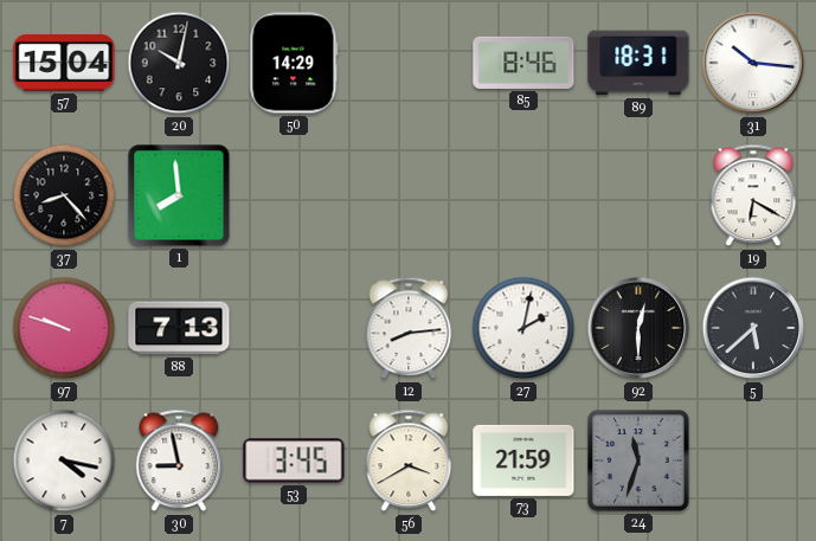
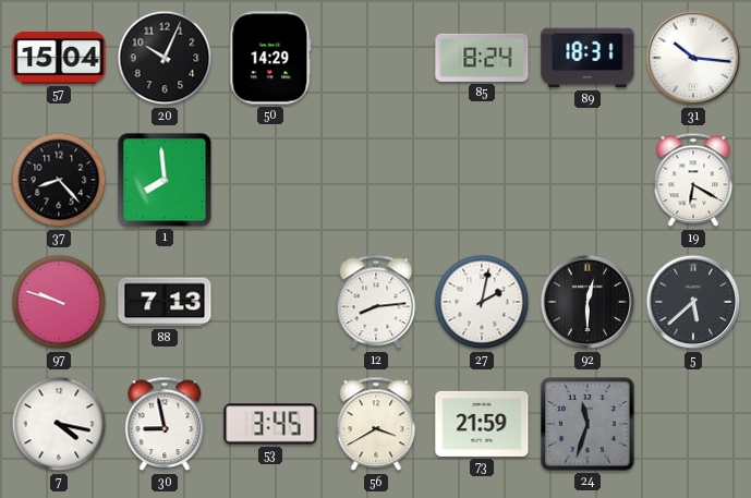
20: 10:02 -> 10:04
85: 8:46 -> 8:24
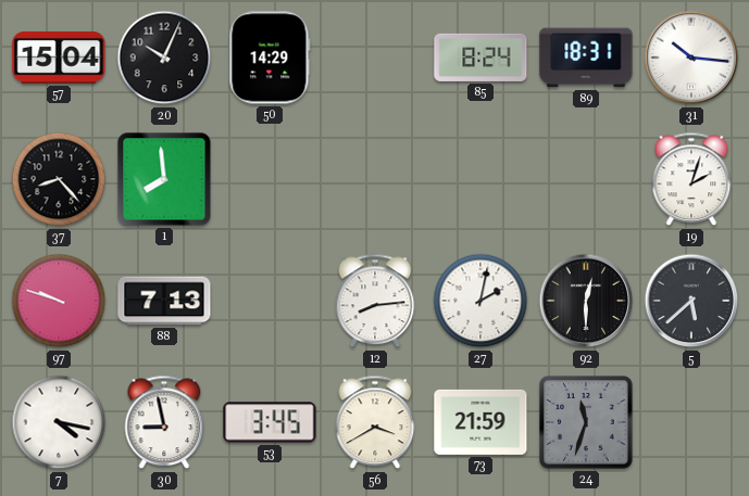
19: 6:20 -> 2:03
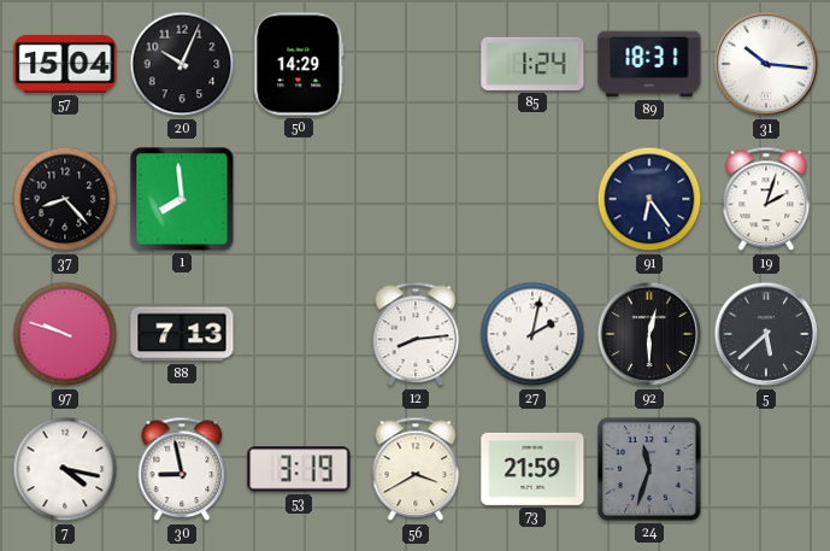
85: 8:24 -> 1:24
91: none -> 6:24
53: 3:45 -> 3:19
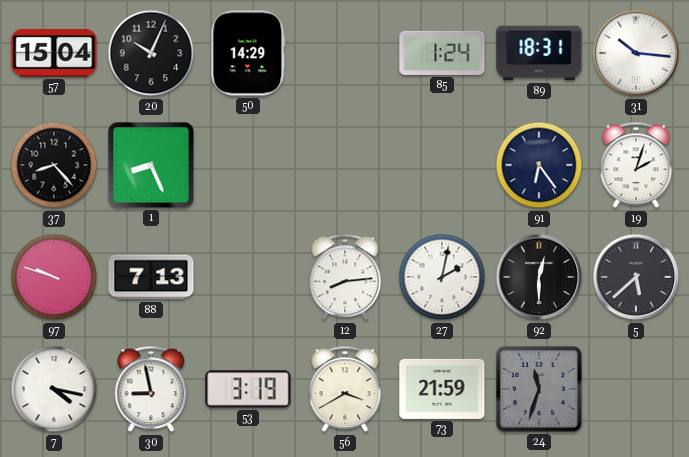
1: 7:59 -> 8:26
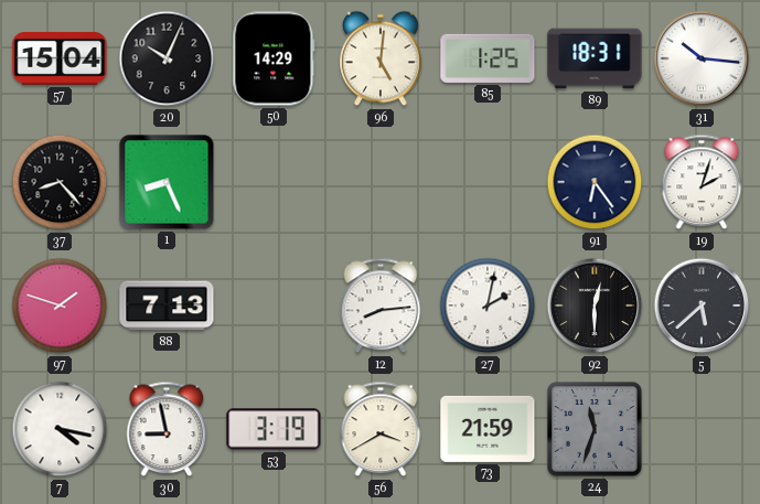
96: none -> 5:01
85: 1:24 -> 1:25
97: 9:48 -> 1:48
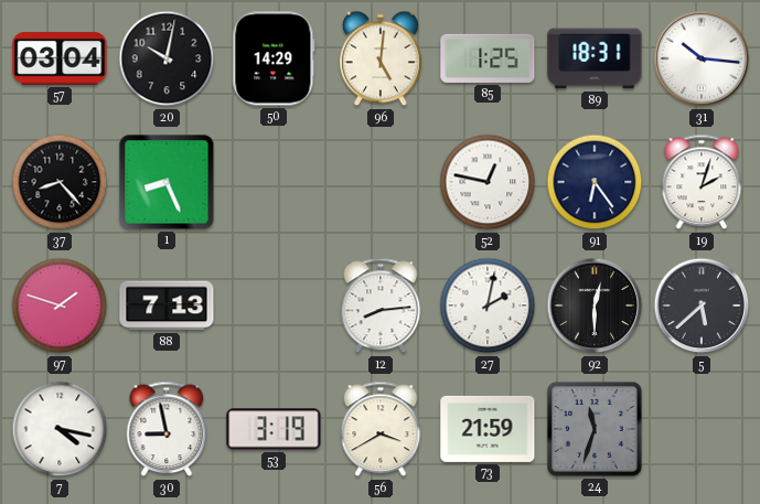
57: 15:04 -> 03:04
20: 10:04 -> 10:02
52: none -> 12:47
